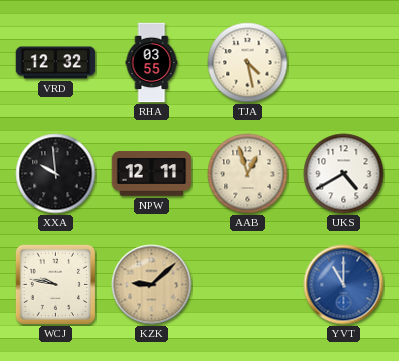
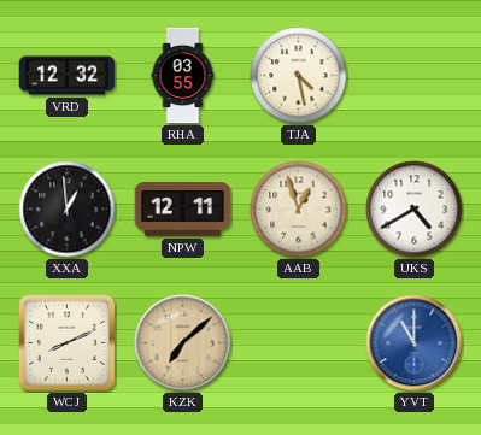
XXA: 9:59 -> 12:59
WCJ: 9:47 -> 8:11
KZK: 9:08 -> 7:08
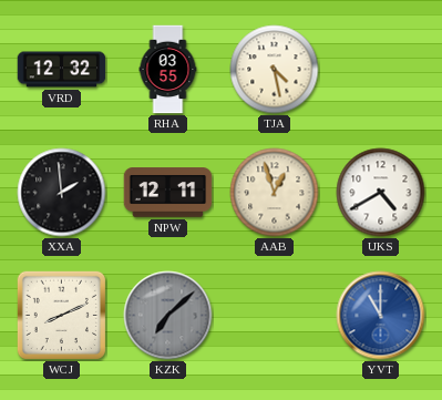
XXA: 12:59 -> 1:59
KZK dial: champagne -> grey
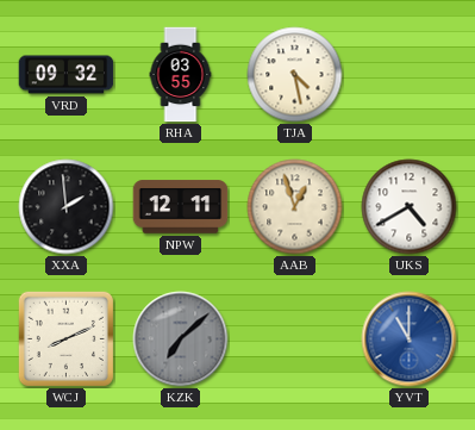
VRD: 12:32 -> 09:32
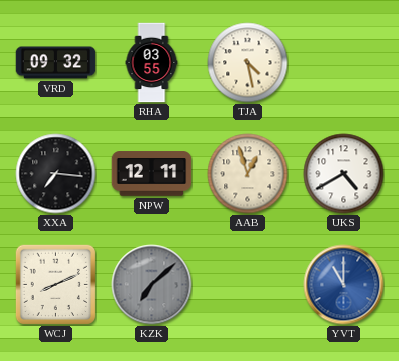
XXA: 1:59 -> 7:16
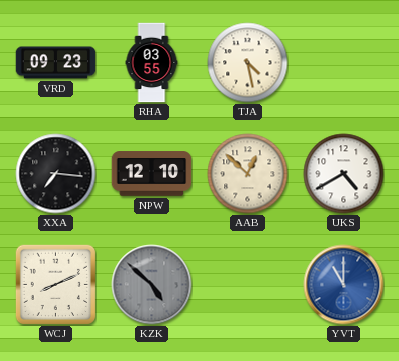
VRD: 09:32 -> 09:23
NPW: 12:11 -> 12:10
AAB: 12:57 -> 12:52
KZK: 7:08 -> 4:52
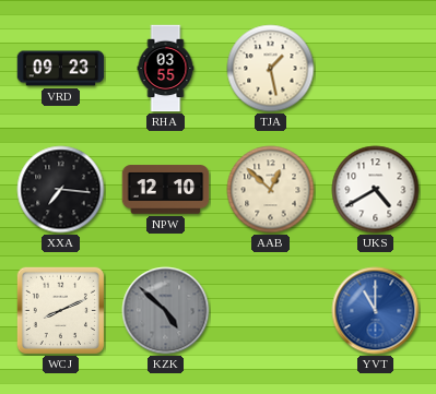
TJA: 4:28 -> 1:28
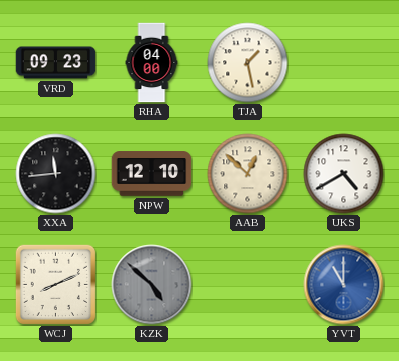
RHA: 03:55 -> 04:00
XXA: 7:16 -> 11:44
